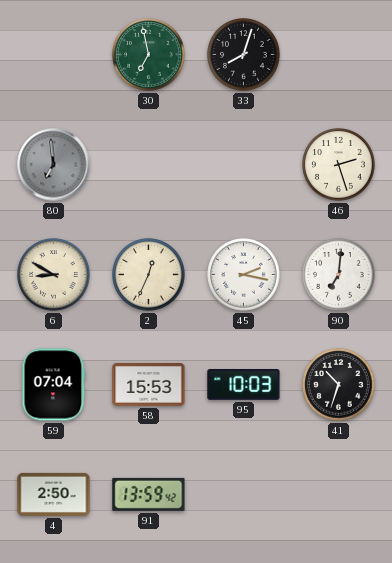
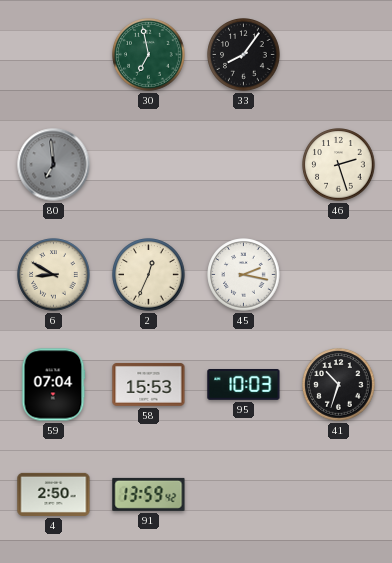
33: 8:03 -> 8:06
90: 7:01 -> none
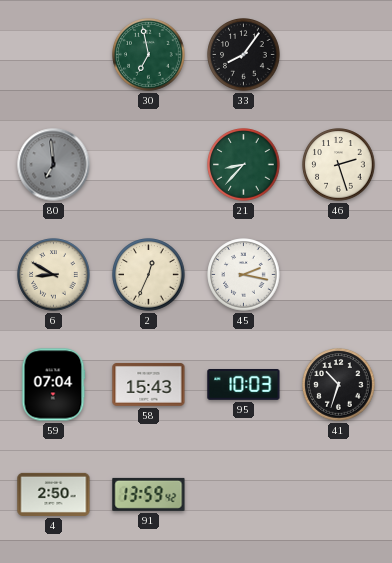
21: none -> 8:37
58: 15:53 -> 15:43
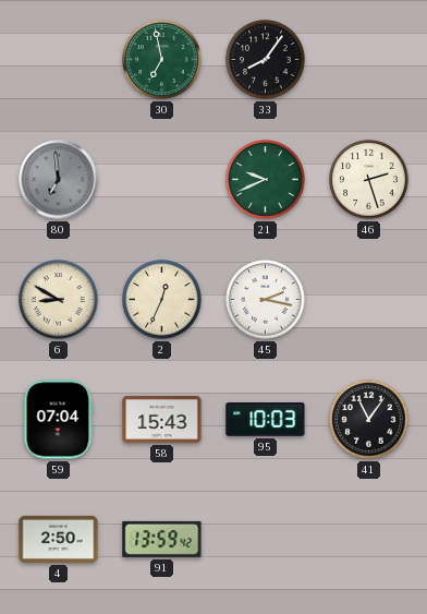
21: 8:37 -> 9:41
41: 10:33 -> 11:06
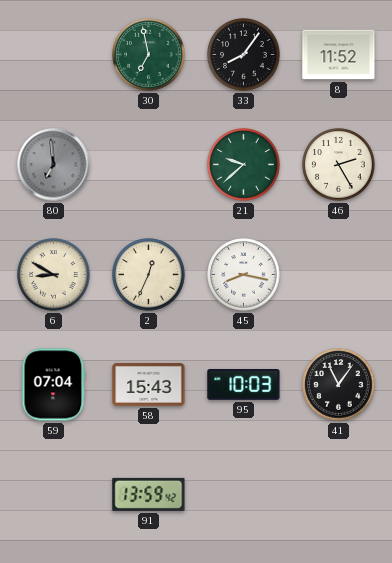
8: none -> 11:52
21: 9:41 -> 9:38
46: 2:27 -> 2:25
45: 2:17 -> 8:17
4: 2:50 -> none
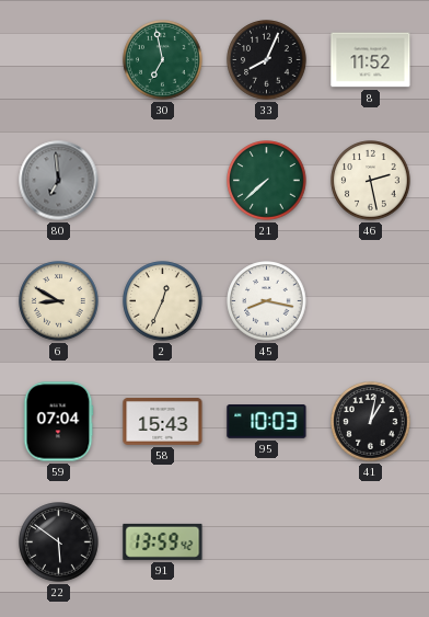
33: 8:06 -> 8:04
21: 9:38 -> 7:38
46: 2:25 -> 2:28
41: 11:06 -> 1:02
22: none -> 5:51
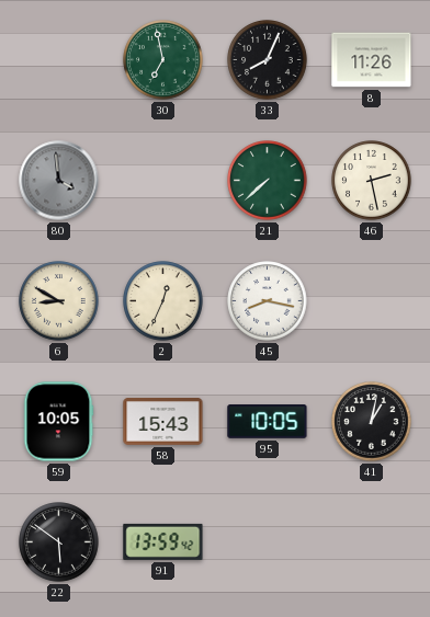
8: 11:52 -> 11:26
80: 6:59 -> 3:59
59: 07:04 -> 10:05
95: 10:03 -> 10:05
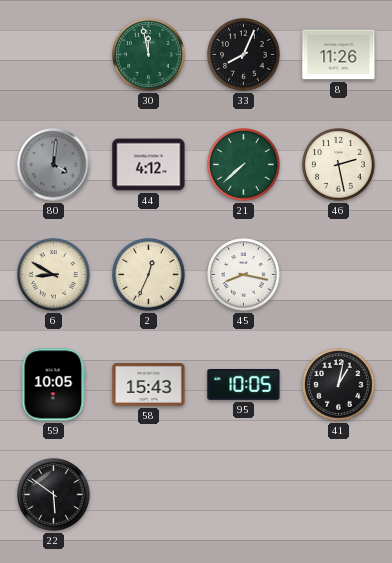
30: 6:58 -> 11:58
80: 3:59 -> 4:01
44: none -> 4:12
91: 13:59 -> none
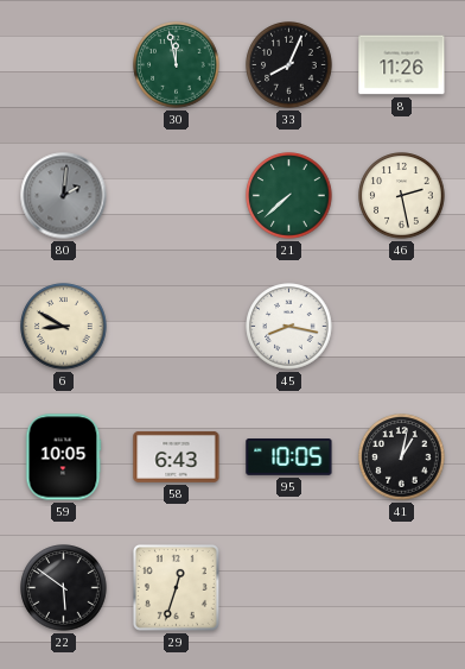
80: 4:01 -> 2:01
44: 4:12 -> none
2: 12:34 -> none
58: 15:43 -> 6:43
29: none -> 12:33
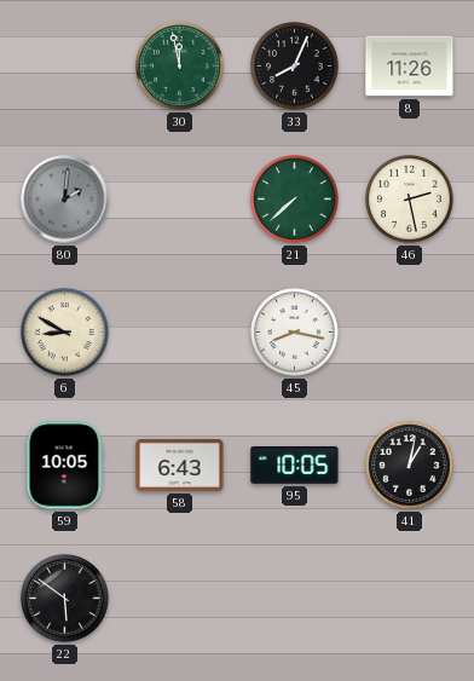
29: 12:33 -> none
